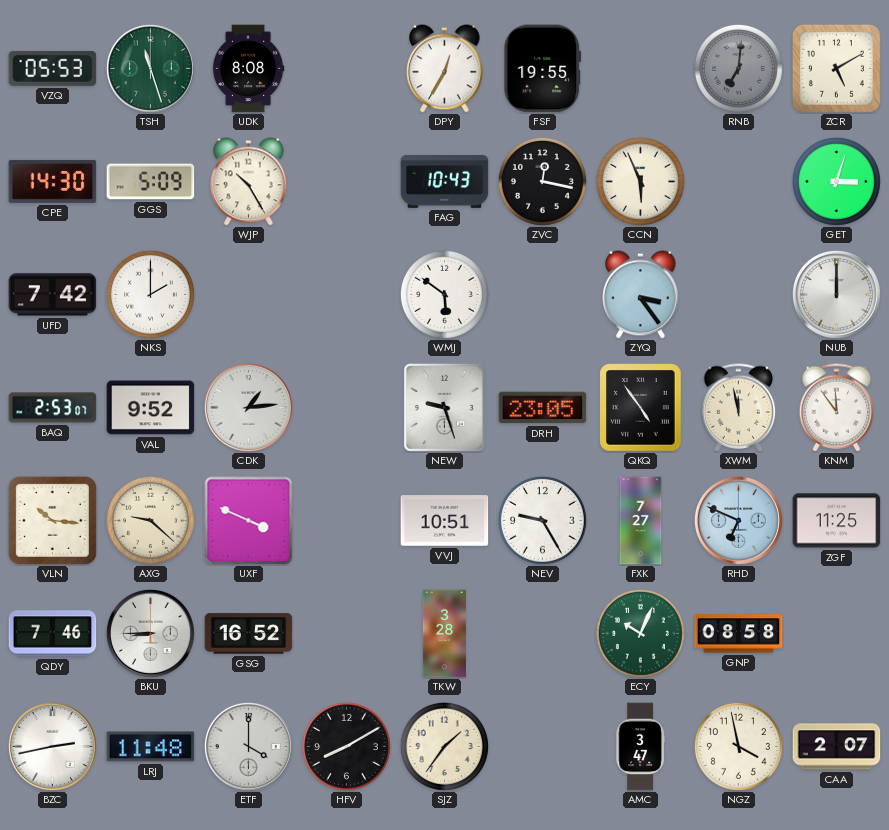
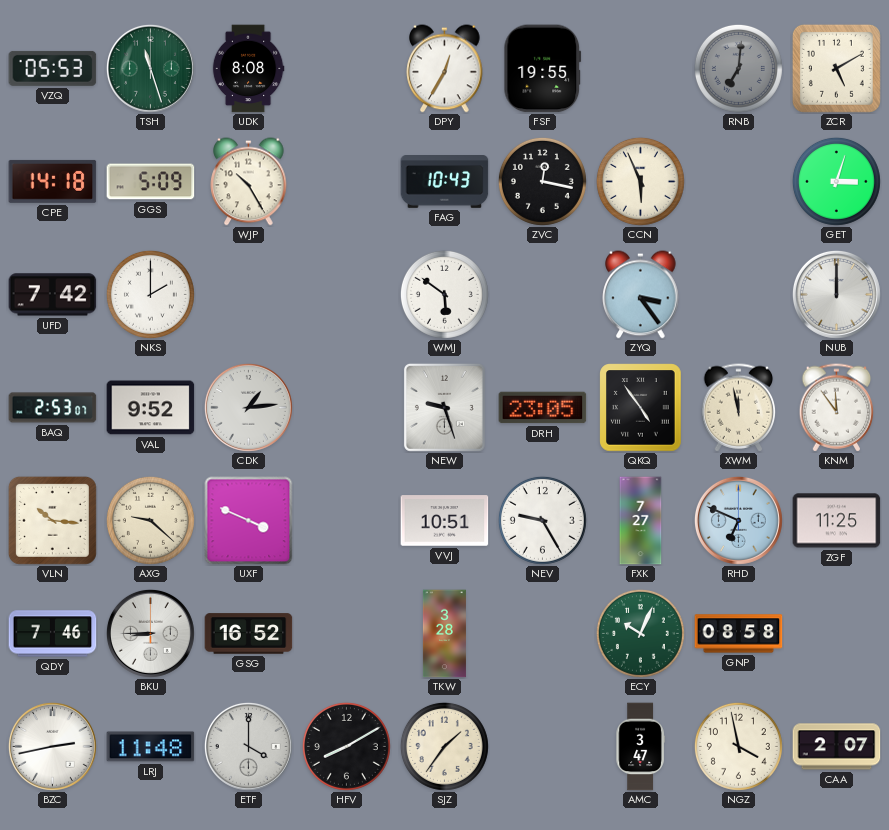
CPE: 14:30 -> 14:18
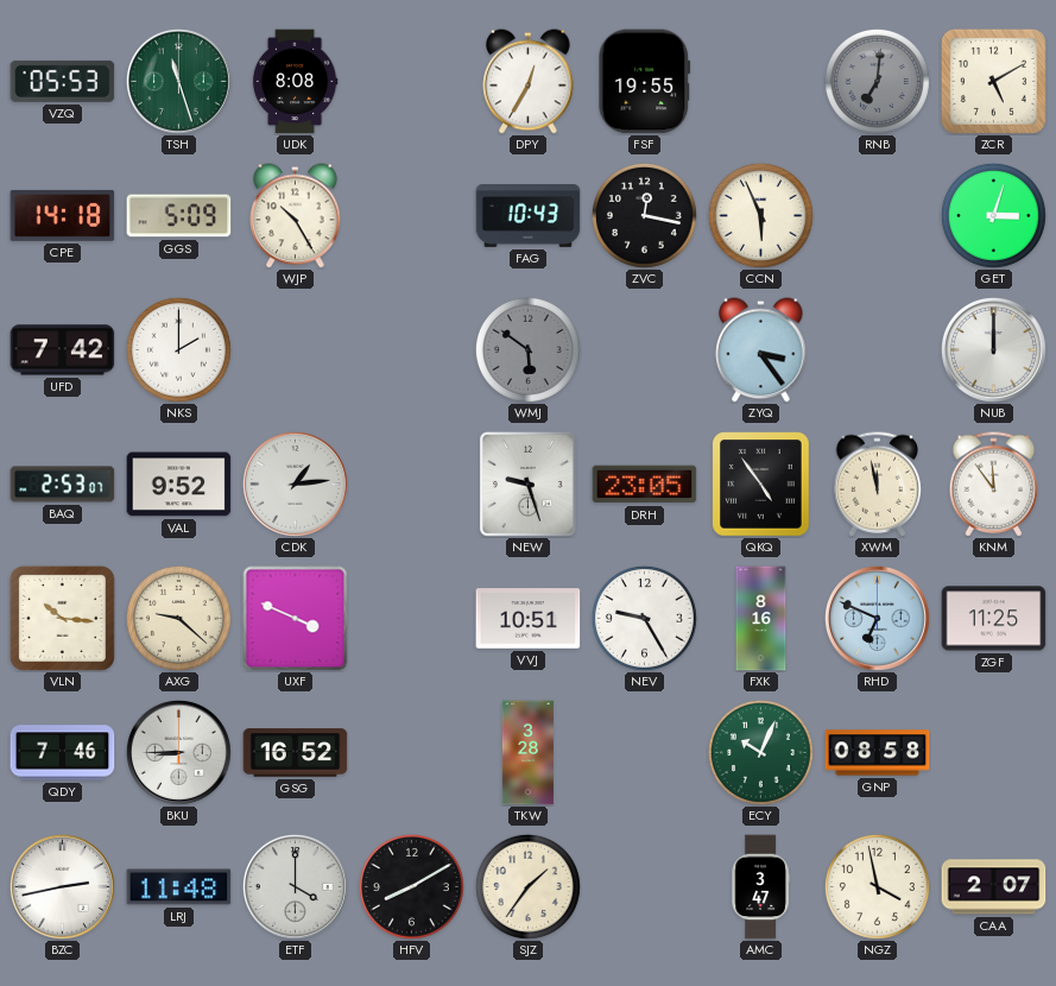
WMJ dial: white -> grey
FXK: 7:27 -> 8:16
